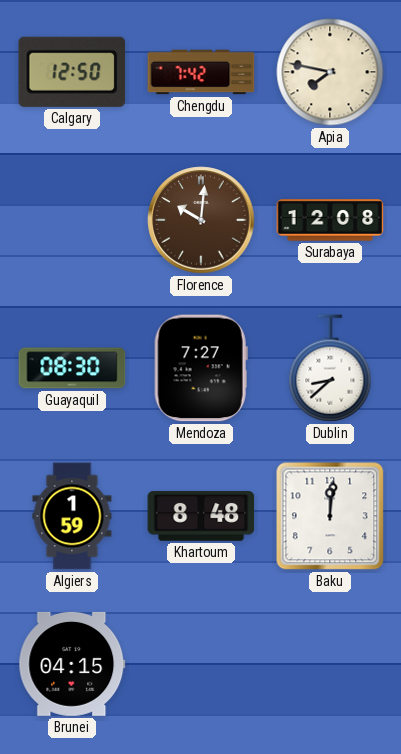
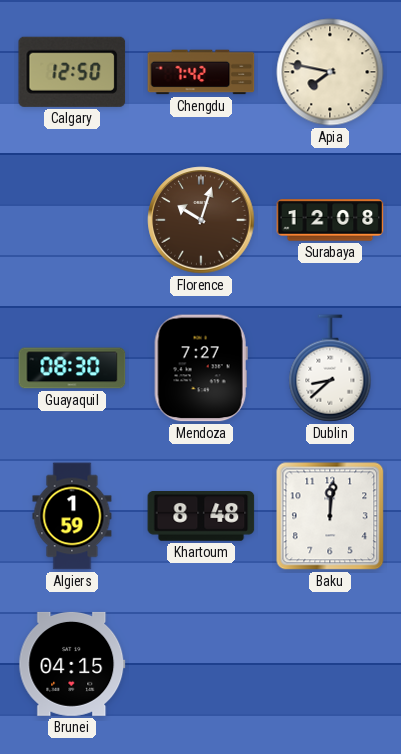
Florence: 10:01 -> 10:03
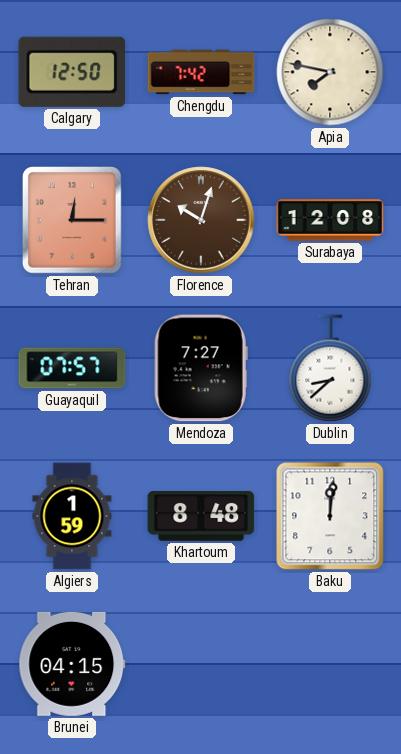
Tehran: none -> 12:15
Guayaquil: 08:30 -> 07:57
